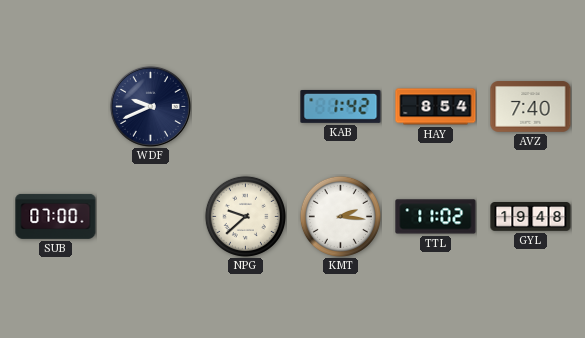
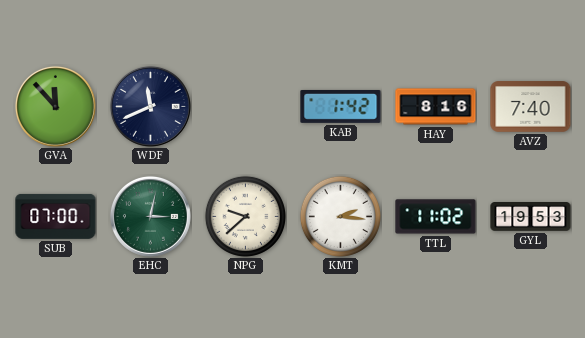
GVA: none -> 11:53
WDF: 9:41 -> 11:41
HAY: 8:54 -> 8:16
EHC: none -> 3:02
GYL: 19:48 -> 19:53
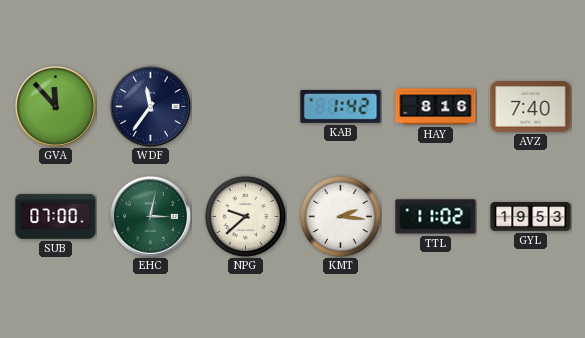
WDF: 11:41 -> 11:36
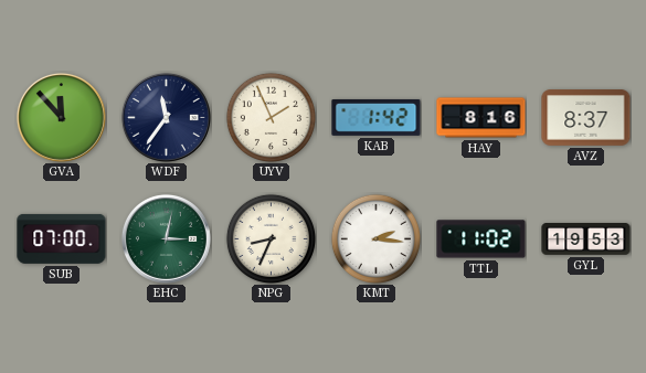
UYV: none -> 1:56
AVZ: 7:40 -> 8:37
NPG: 9:38 -> 8:34
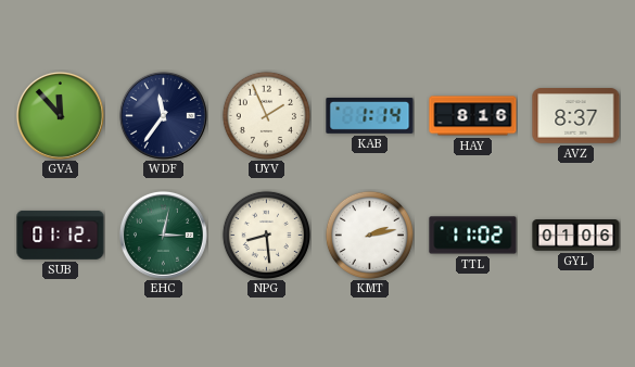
KAB: 1:42 -> 1:14
SUB: 07:00 -> 01:12
NPG: 8:34 -> 8:29
KMT: 2:16 -> 2:13
GYL: 19:53 -> 01:06
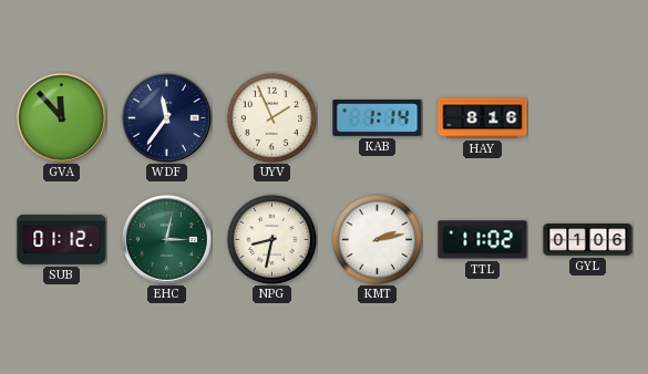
AVZ: 8:37 -> none
NPG: 8:29 -> 8:32
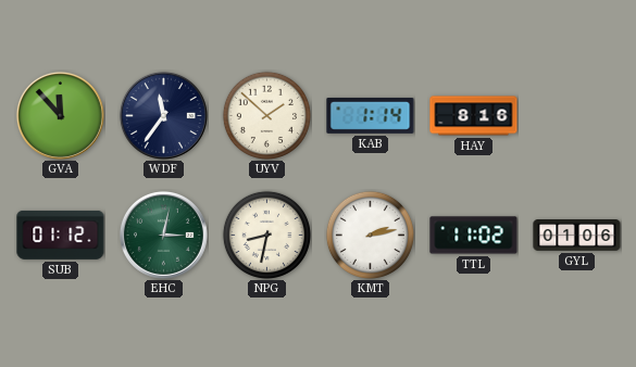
UYV: 1:56 -> 1:52
